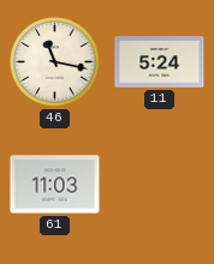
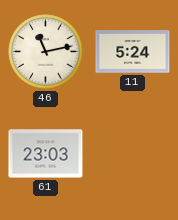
46: 11:17 -> 11:13
61: 11:03 -> 23:03
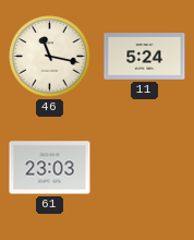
46: 11:13 -> 11:17
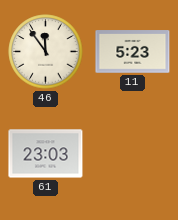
46: 11:17 -> 11:54
11: 5:24 -> 5:23
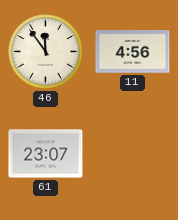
11: 5:23 -> 4:56
61: 23:03 -> 23:07
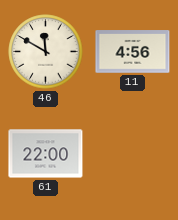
46: 11:54 -> 11:50
61: 23:07 -> 22:00
